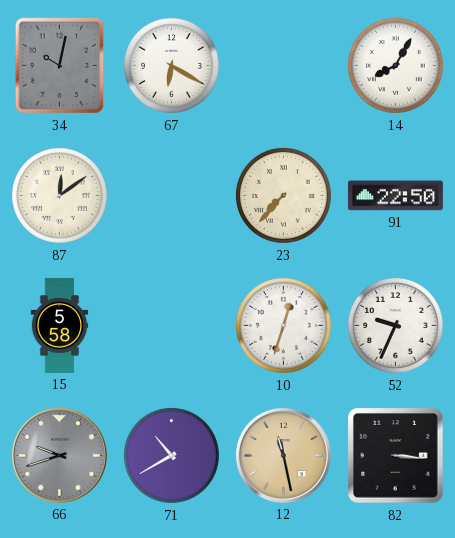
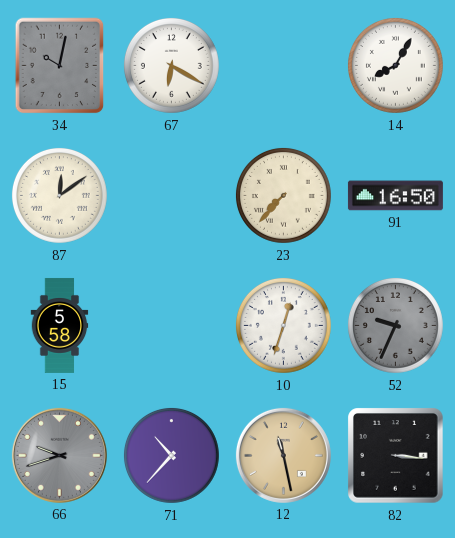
91: 22:50 -> 16:50
52 dial: white -> grey
71: 10:40 -> 10:37
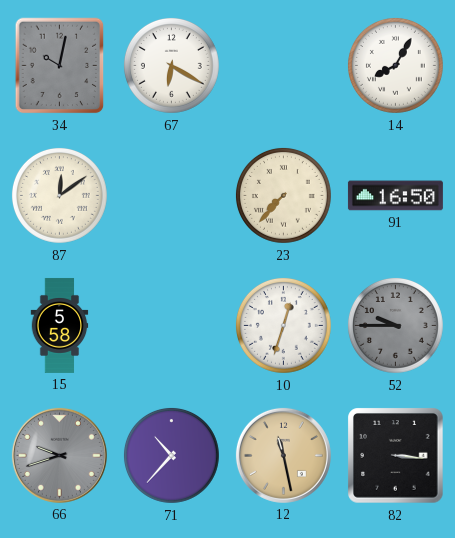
52: 9:34 -> 9:45
